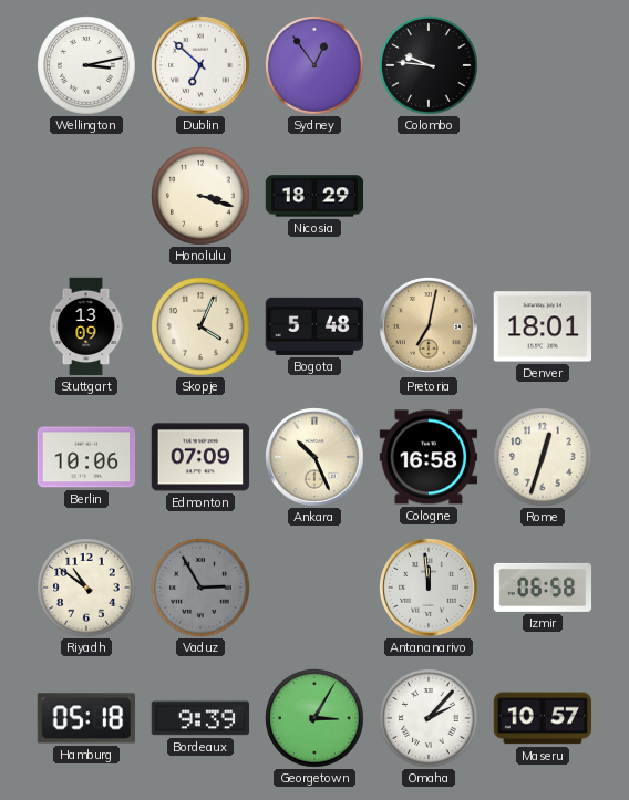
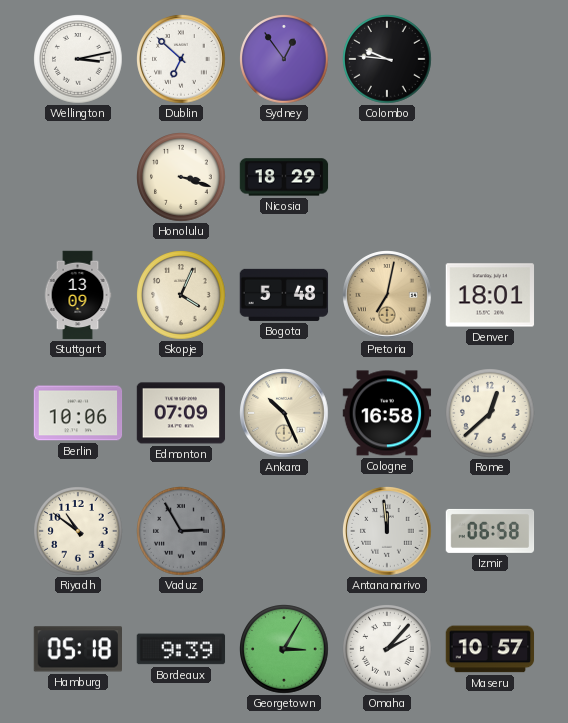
Rome: 12:33 -> 12:38
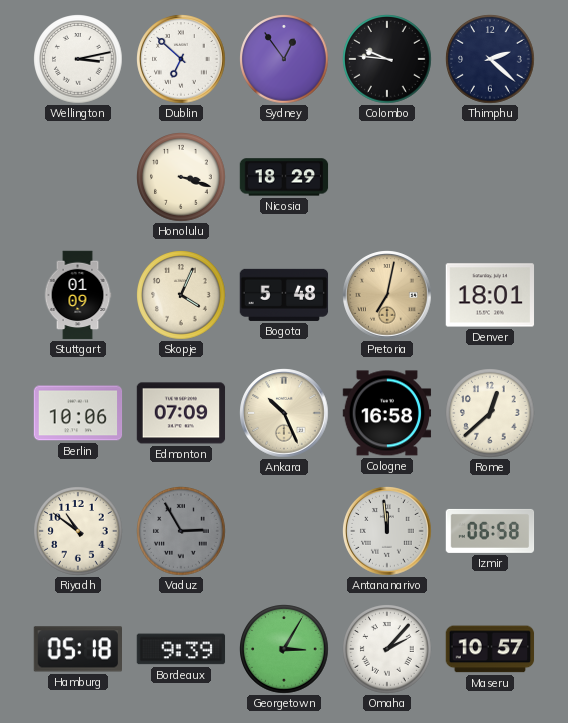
Thimphu: none -> 2:22
Stuttgart: 13:09 -> 01:09
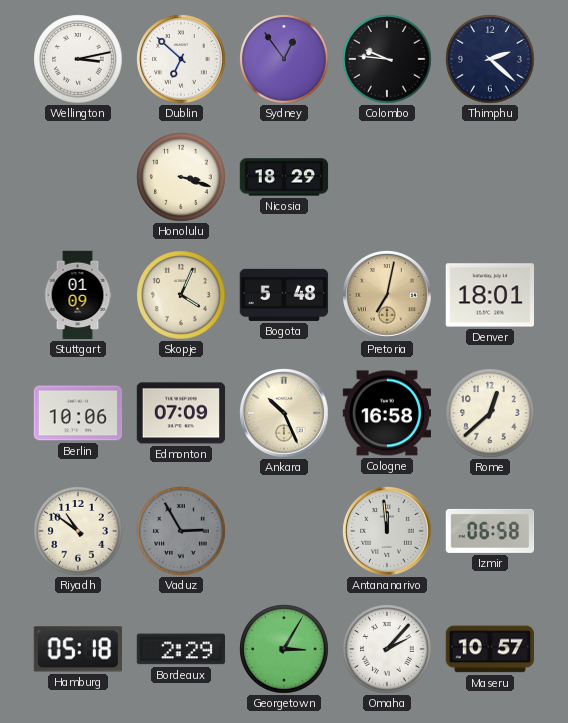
Bordeaux: 9:39 -> 2:29
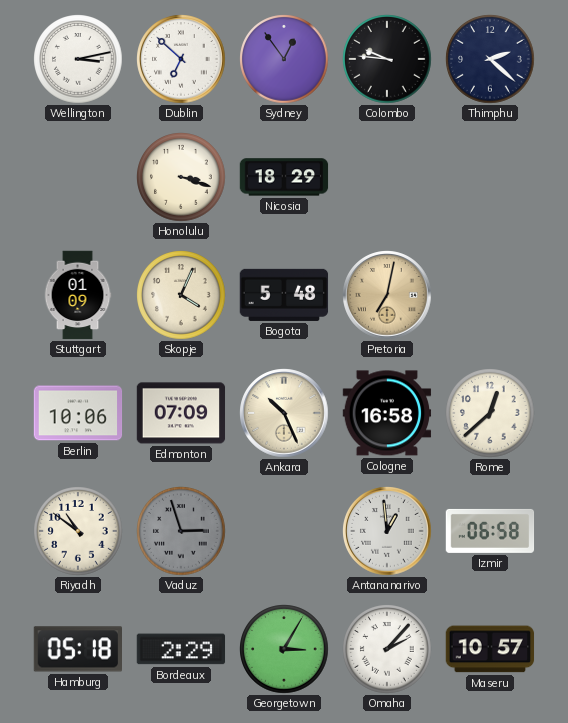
Denver: 18:01 -> none
Vaduz: 2:55 -> 2:57
Antananarivo: 11:59 -> 12:59
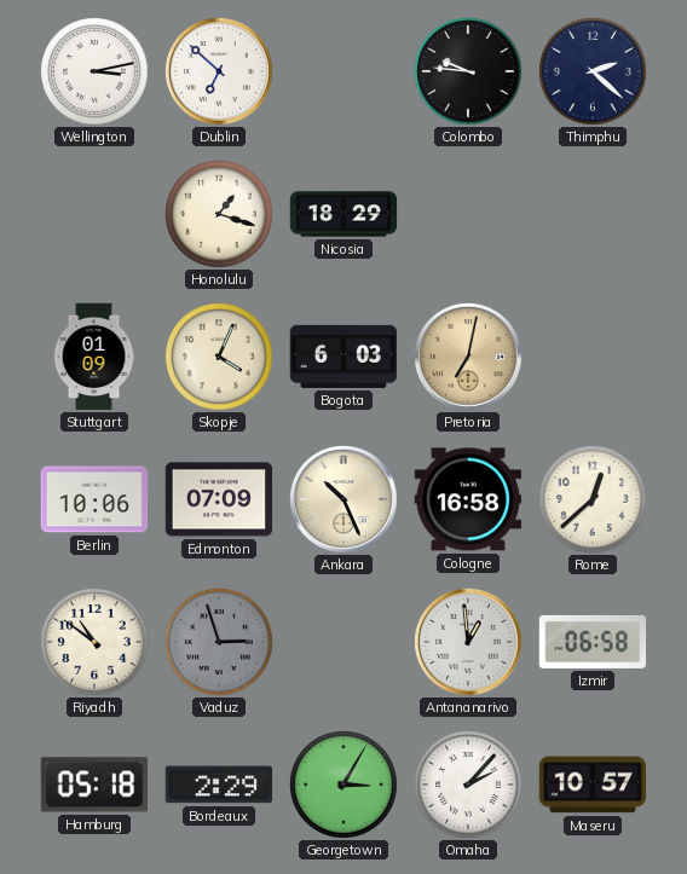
Sydney: 12:54 -> none
Honolulu: 3:18 -> 1:18
Bogota: 5:48 -> 6:03
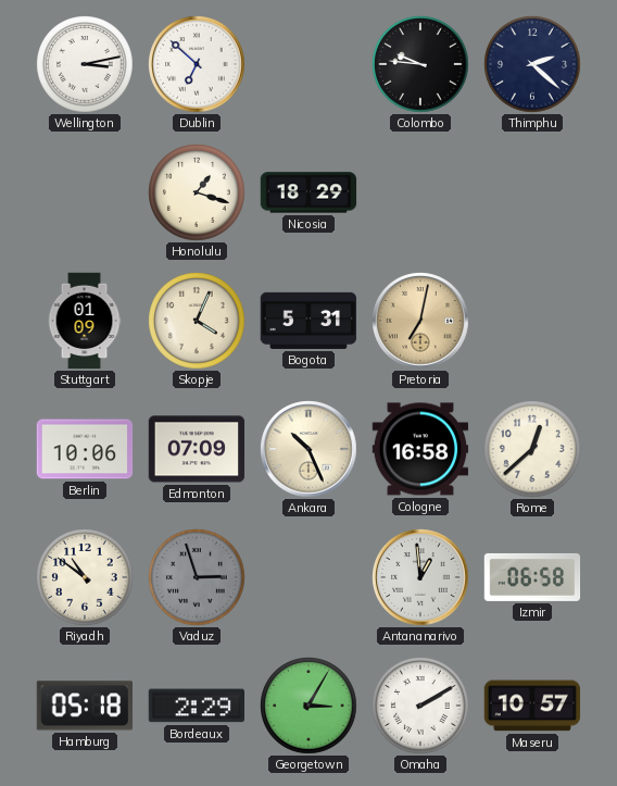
Bogota: 6:03 -> 5:31
Omaha: 2:07 -> 2:10
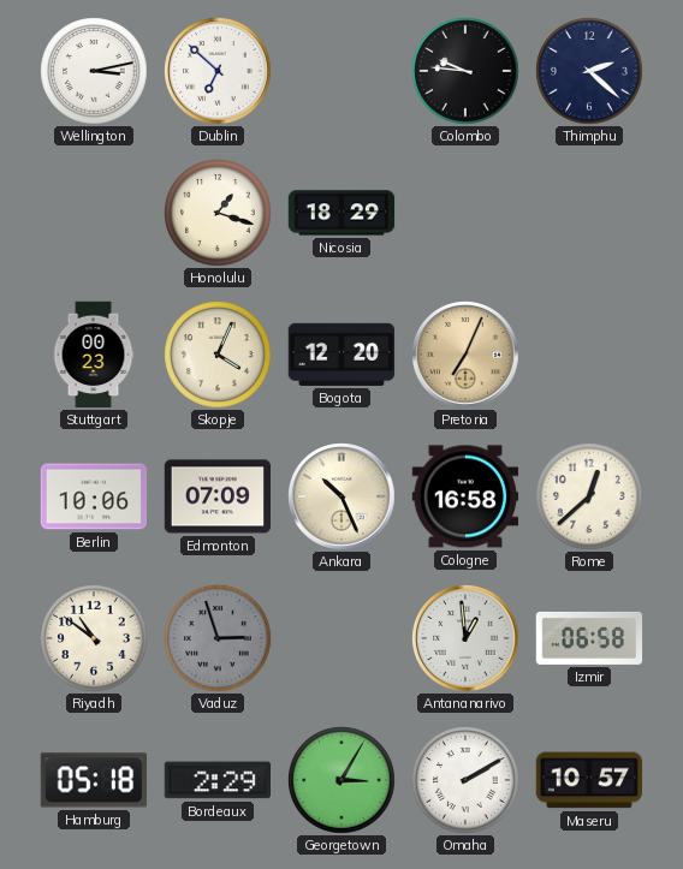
Stuttgart: 01:09 -> 00:23
Bogota: 5:31 -> 12:20
Pretoria: 7:02 -> 7:04
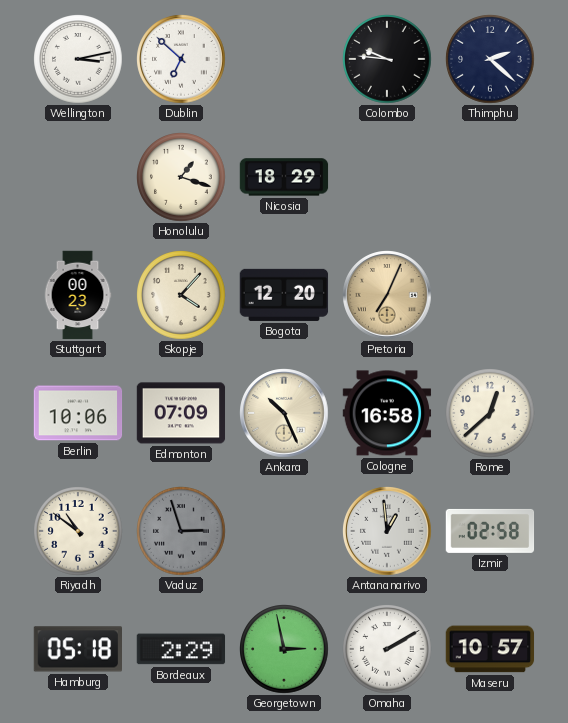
Skopje: 4:04 -> 4:07
Izmir: 06:58 -> 02:58
Georgetown: 3:05 -> 2:58
